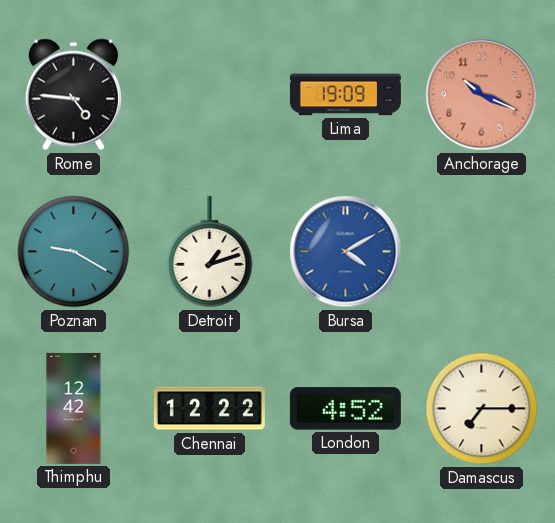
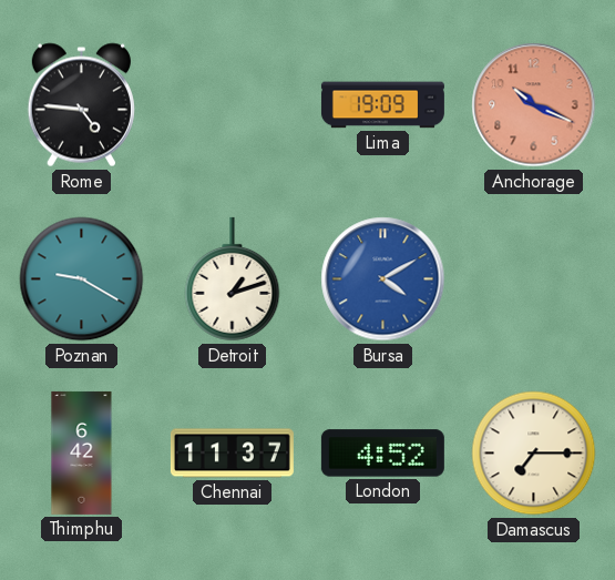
Thimphu: 12:42 -> 6:42
Chennai: 12:22 -> 11:37
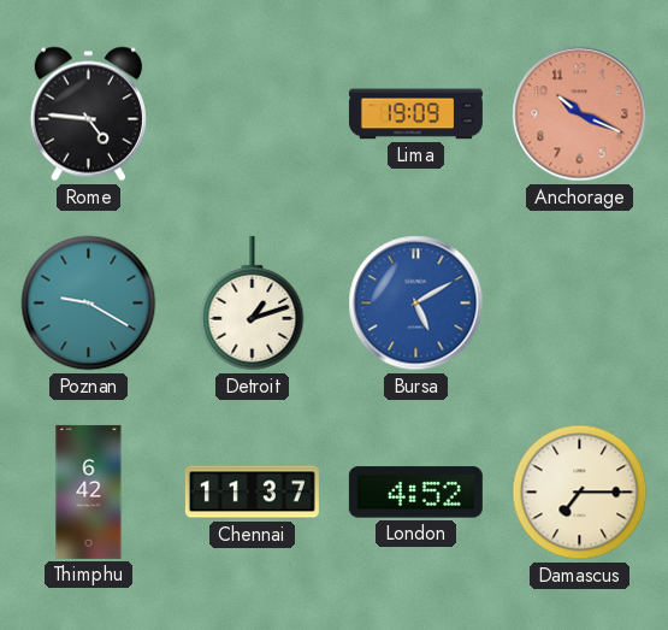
Bursa: 4:10 -> 5:10
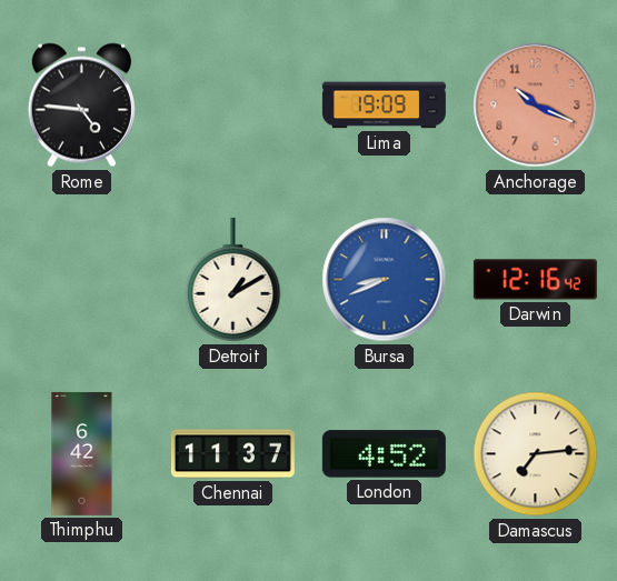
Poznan: 9:20 -> none
Detroit: 1:12 -> 1:10
Bursa: 5:10 -> 8:41
Darwin: none -> 12:16
Damascus: 7:15 -> 7:14
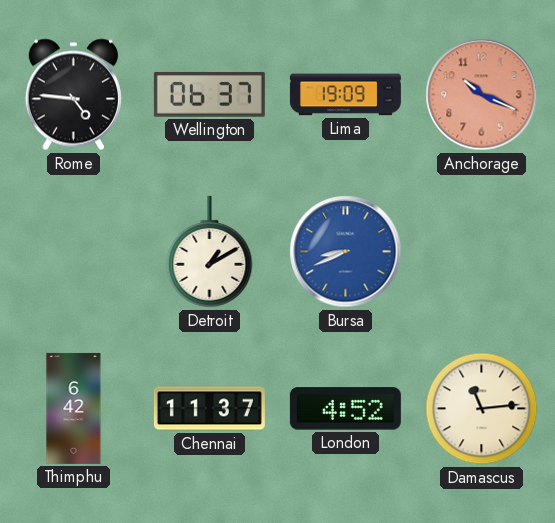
Wellington: none -> 06:37
Darwin: 12:16 -> none
Damascus: 7:14 -> 11:14
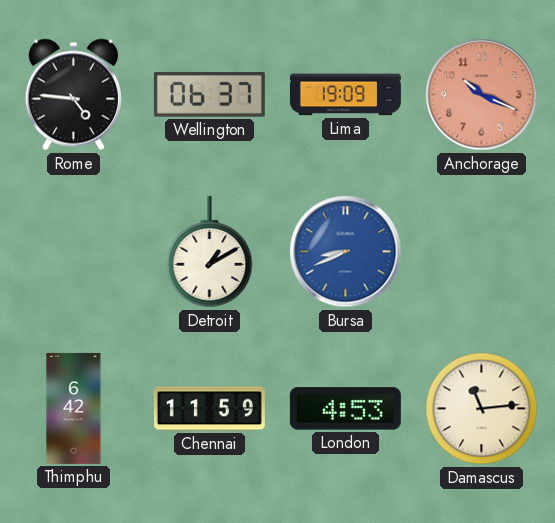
Chennai: 11:37 -> 11:59
London: 4:52 -> 4:53
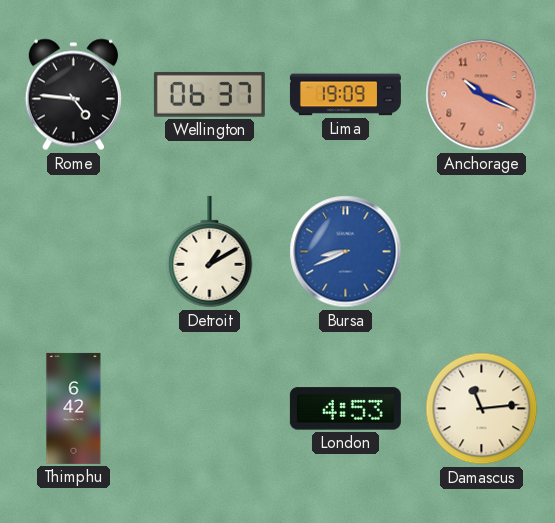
Chennai: 11:59 -> none
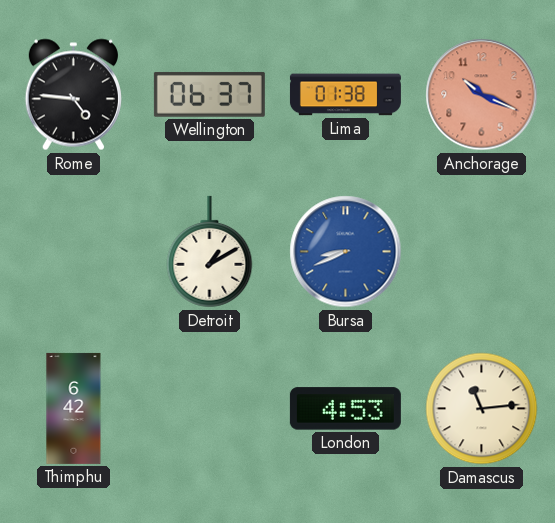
Lima: 19:09 -> 01:38
